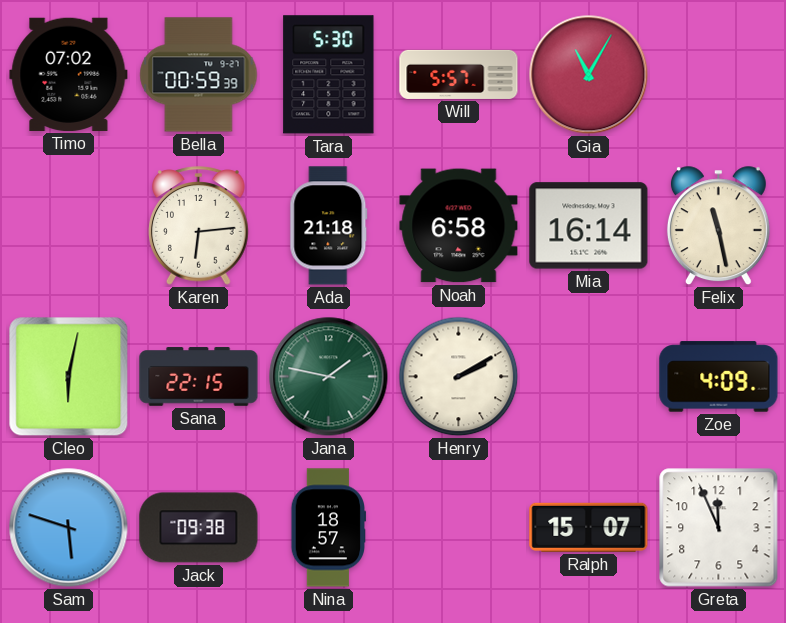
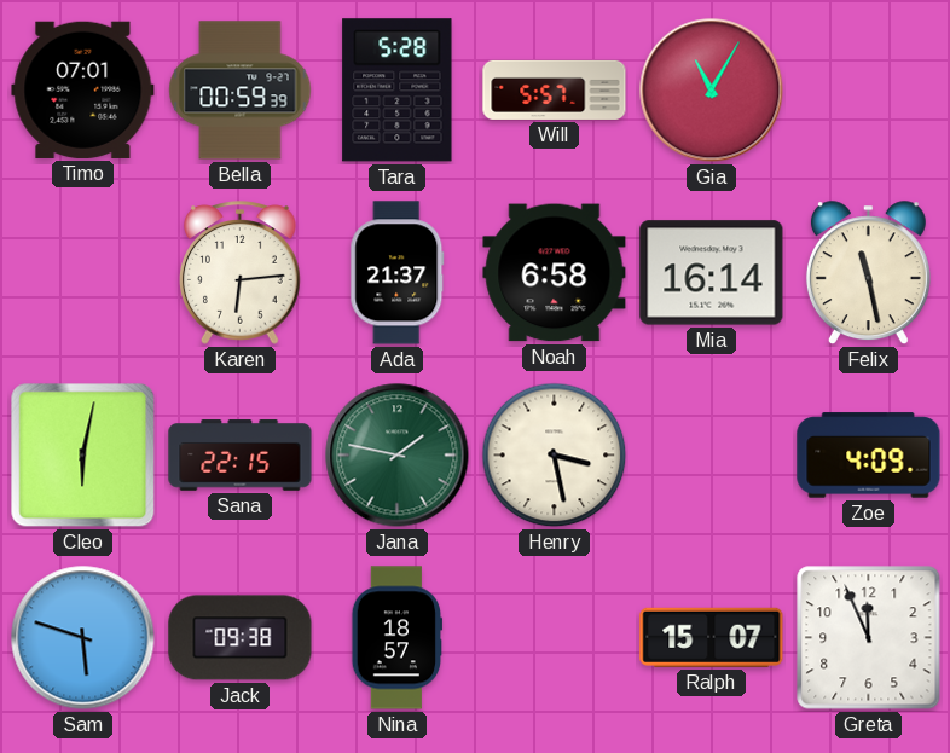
Timo: 07:02 -> 07:01
Tara: 5:30 -> 5:28
Ada: 21:18 -> 21:37
Henry: 2:10 -> 3:28
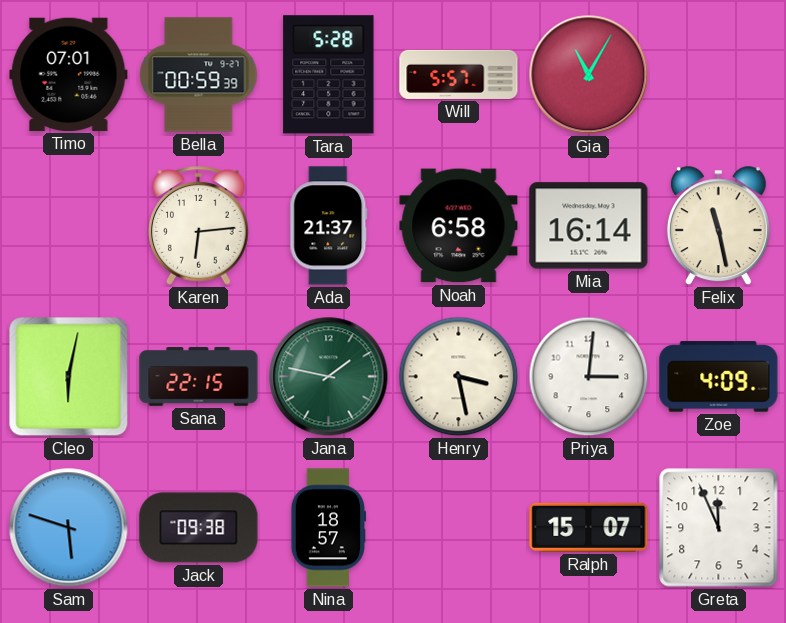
Priya: none -> 3:01
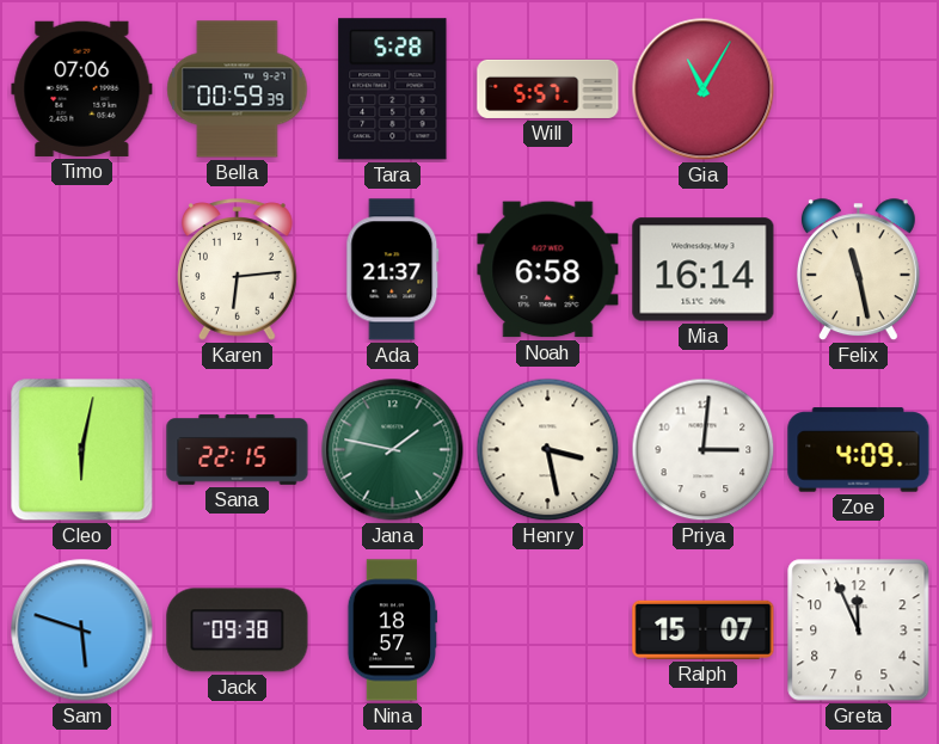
Timo: 07:01 -> 07:06
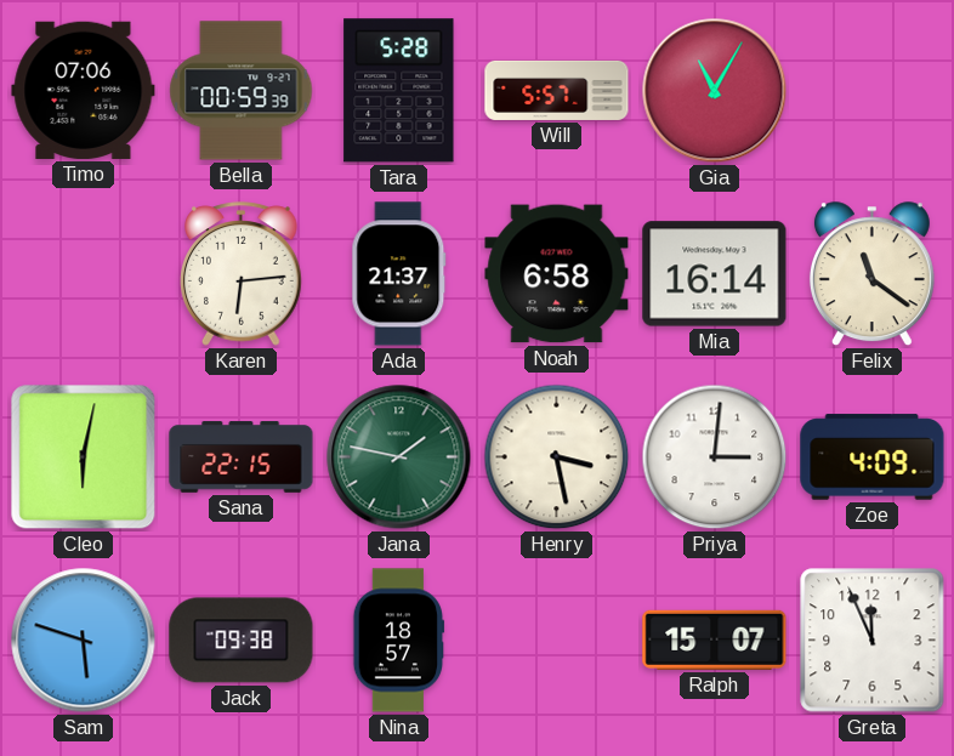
Felix: 11:28 -> 11:21
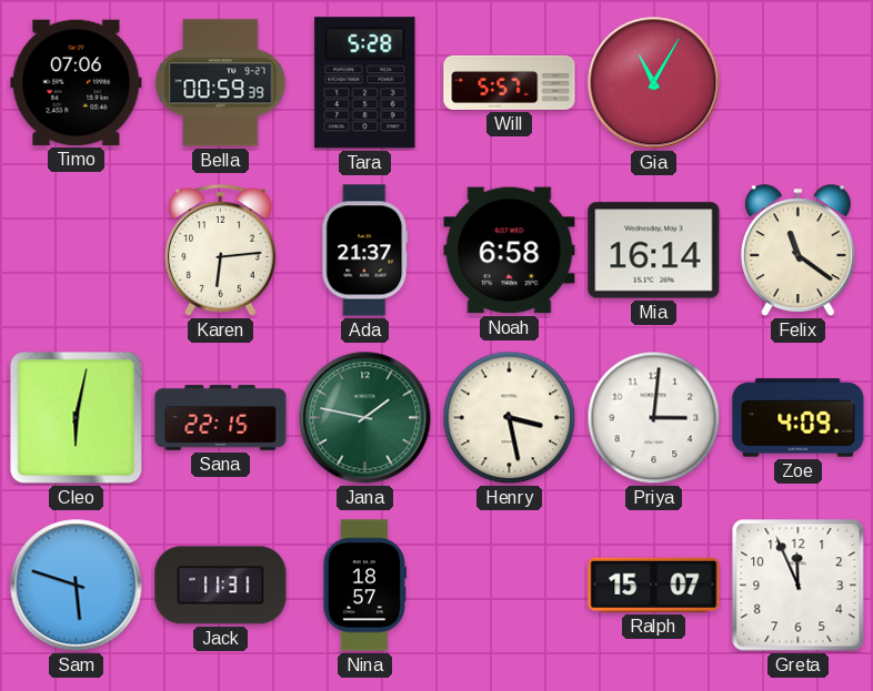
Jack: 09:38 -> 11:31
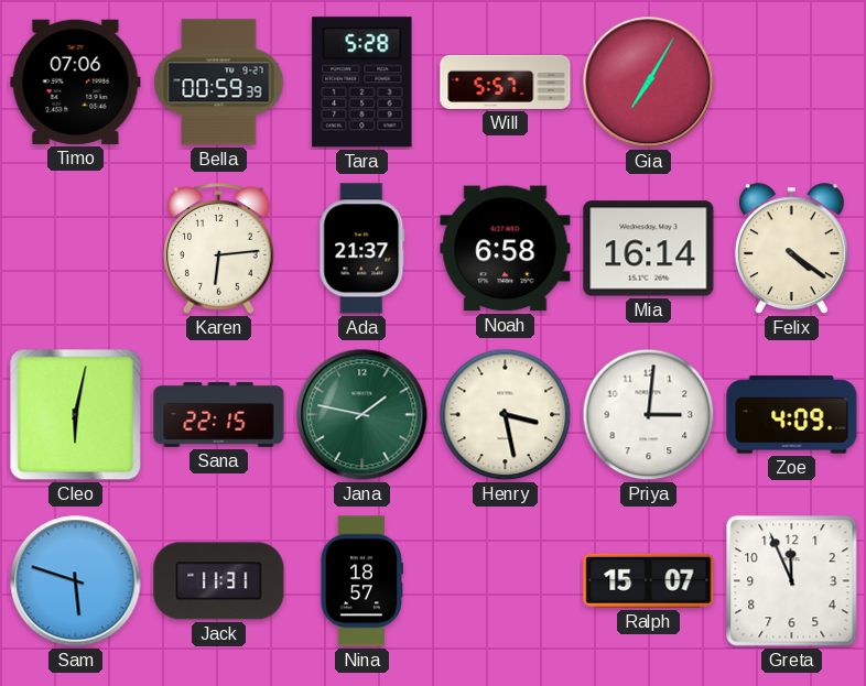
Gia: 11:05 -> 7:05
Felix: 11:21 -> 4:21
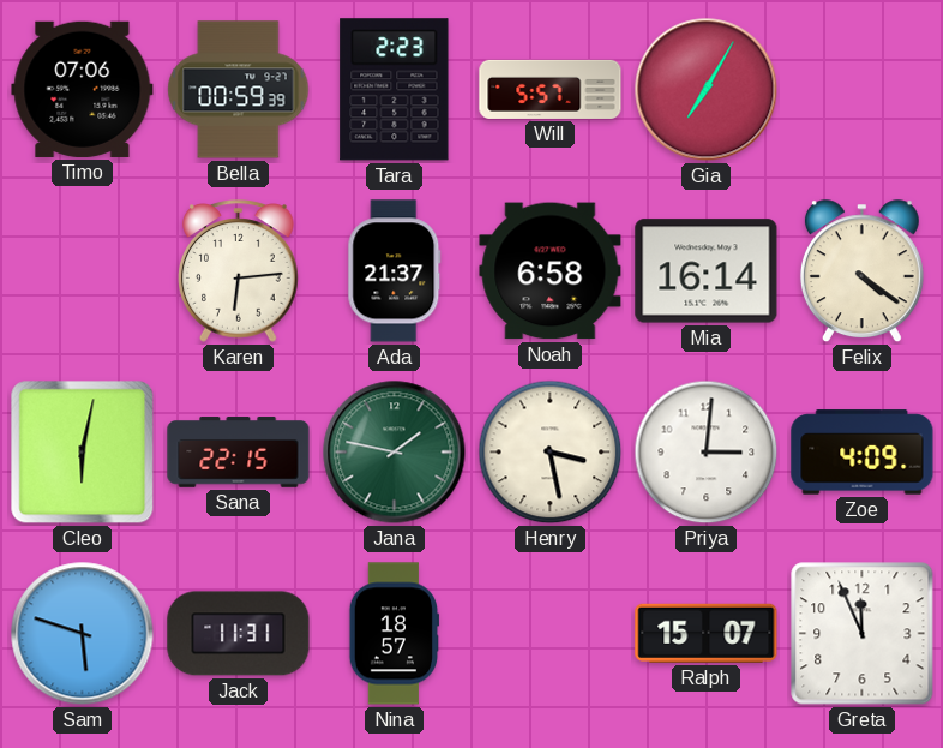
Tara: 5:28 -> 2:23
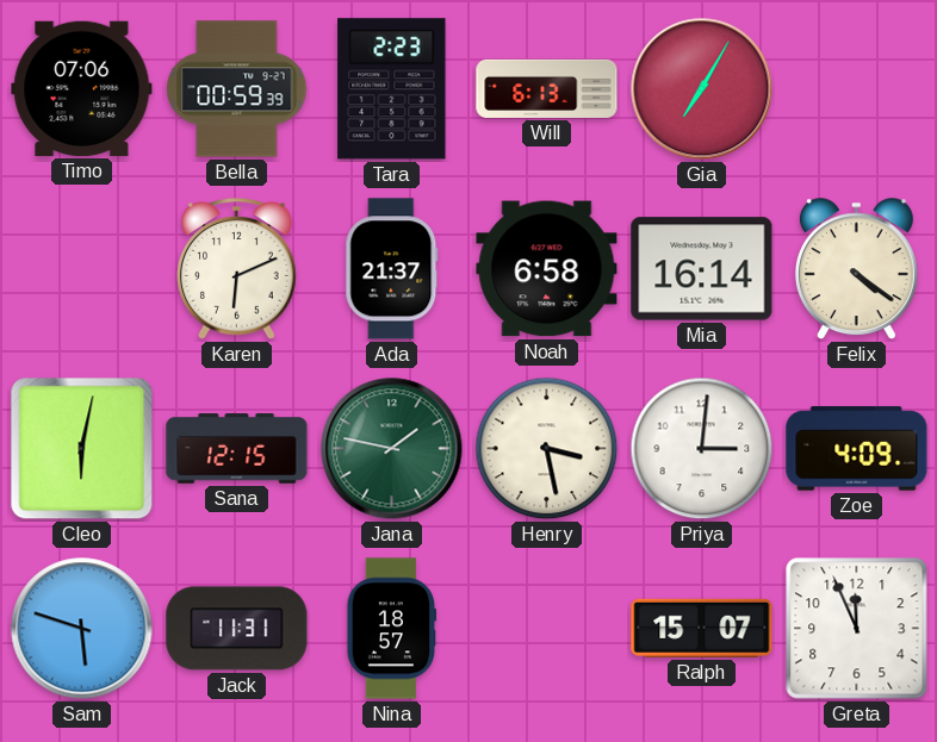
Will: 5:57 -> 6:13
Karen: 6:14 -> 6:11
Sana: 22:15 -> 12:15
